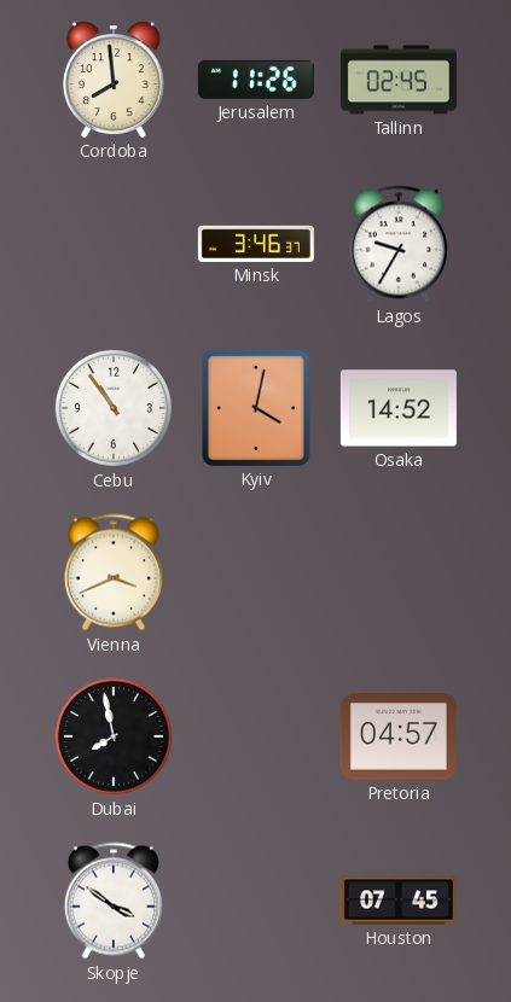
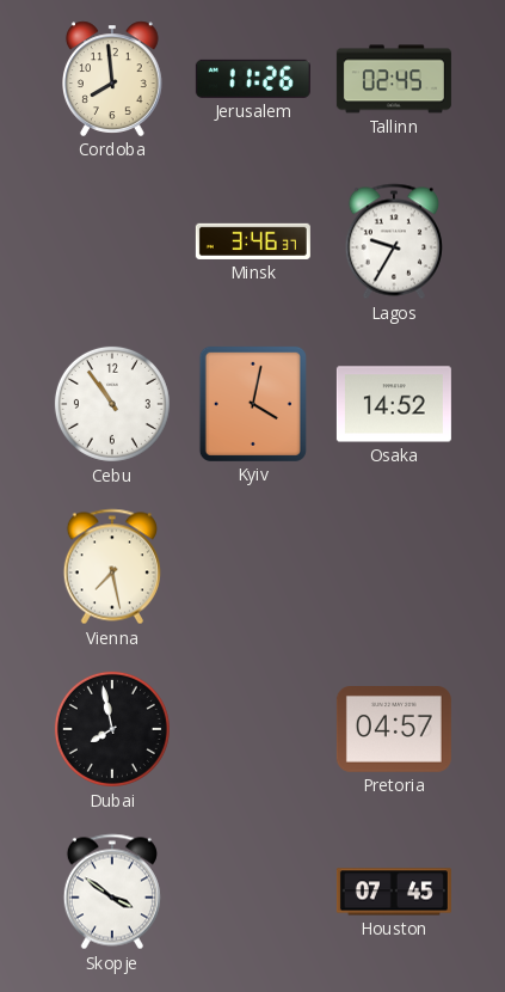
Vienna: 3:41 -> 7:28
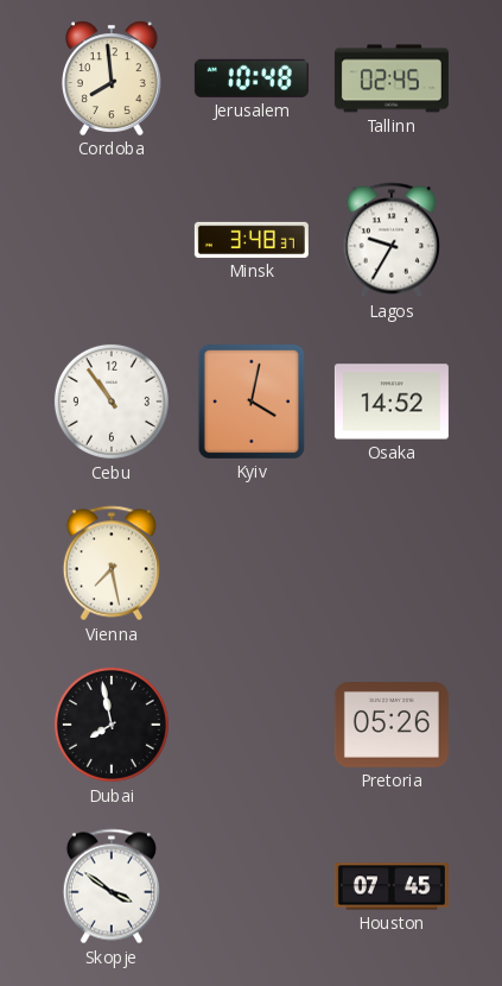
Jerusalem: 11:26 -> 10:48
Minsk: 3:46 -> 3:48
Pretoria: 04:57 -> 05:26
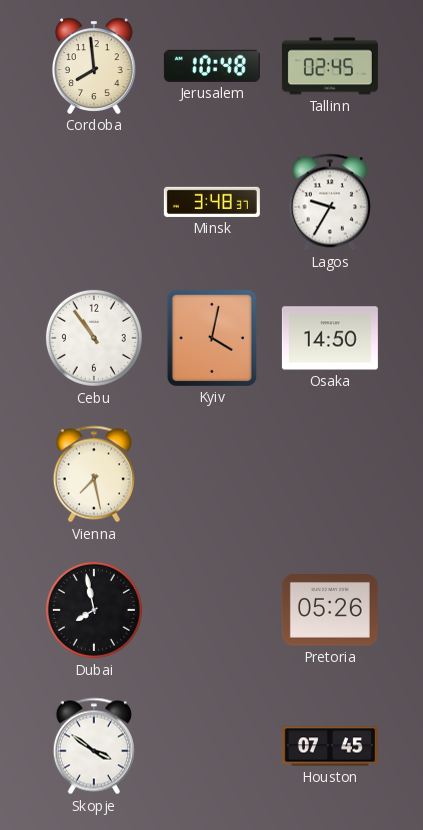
Osaka: 14:52 -> 14:50
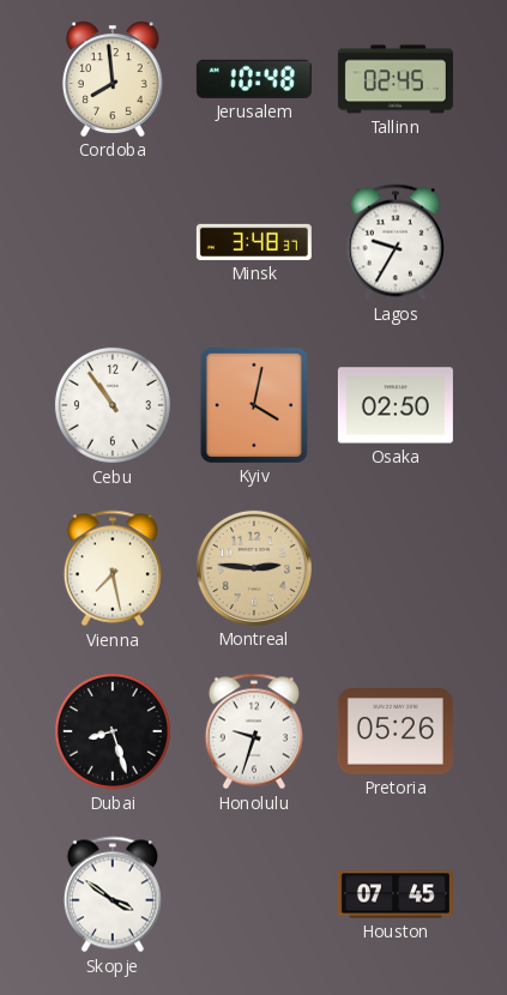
Osaka: 14:50 -> 02:50
Montreal: none -> 2:46
Dubai: 7:58 -> 8:27
Honolulu: none -> 9:33
